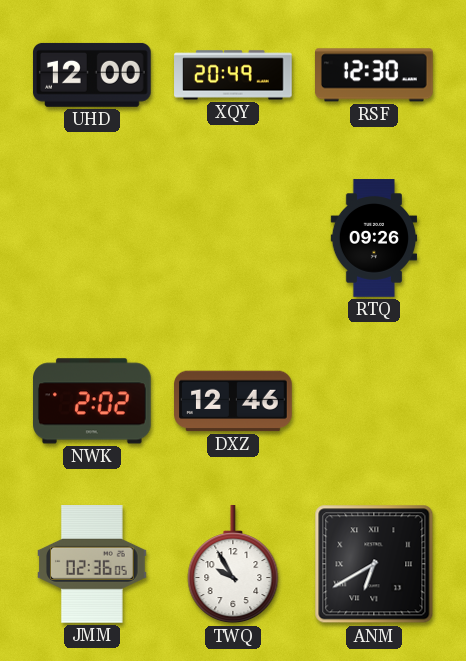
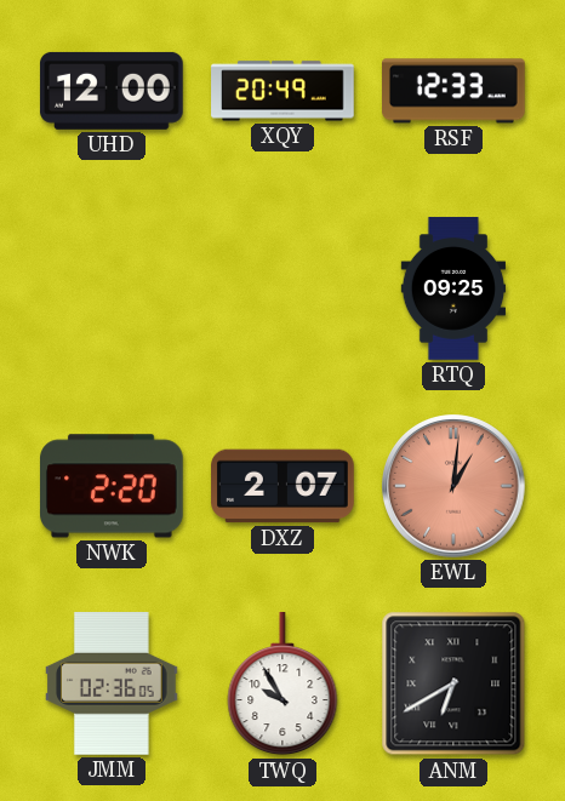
RSF: 12:30 -> 12:33
RTQ: 09:26 -> 09:25
NWK: 2:02 -> 2:20
DXZ: 12:46 -> 2:07
EWL: none -> 1:01
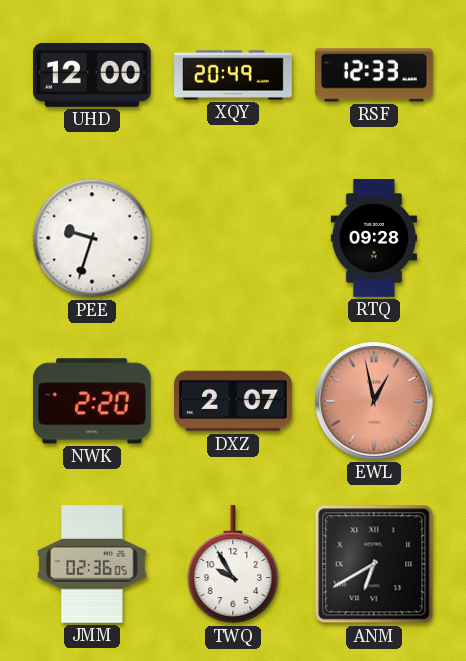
PEE: none -> 9:33
RTQ: 09:25 -> 09:28
EWL: 1:01 -> 12:58
